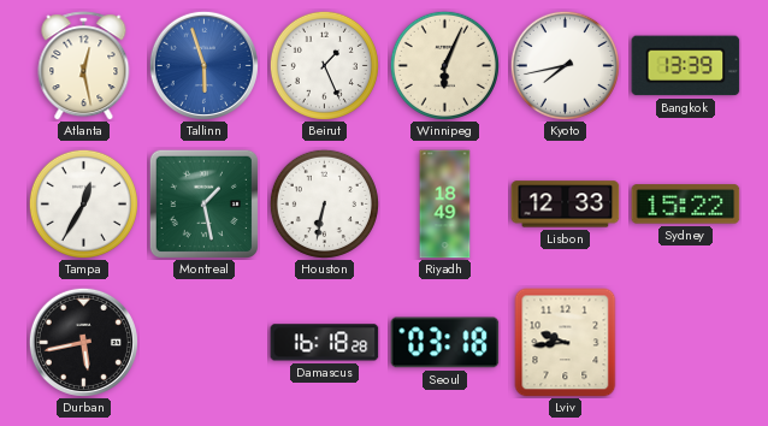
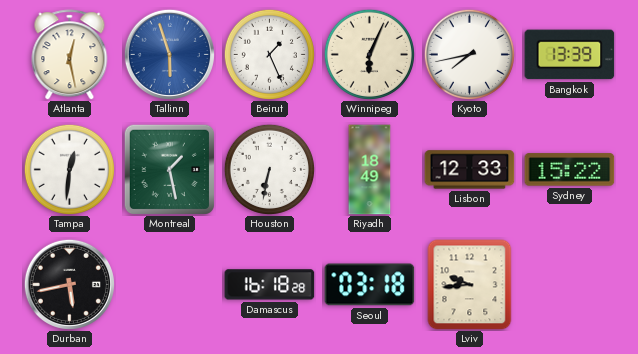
Tampa: 12:35 -> 12:31
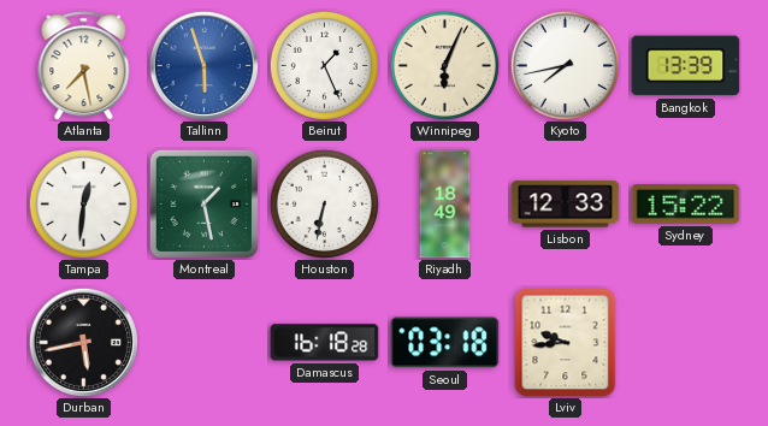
Atlanta: 12:28 -> 7:28
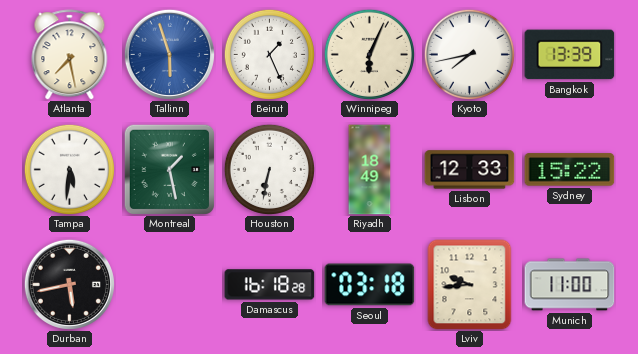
Tampa: 12:31 -> 5:31
Munich: none -> 11:00
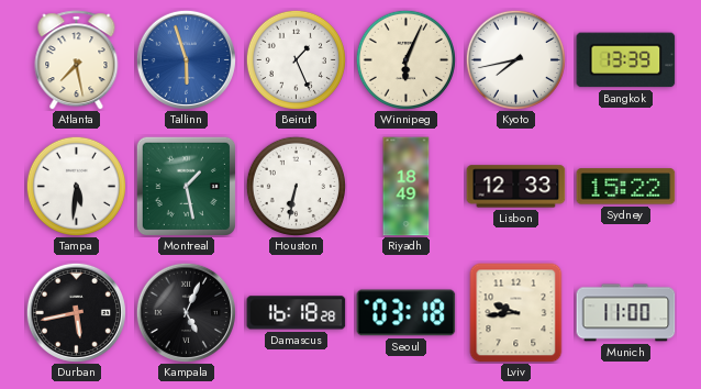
Kampala: none -> 5:04
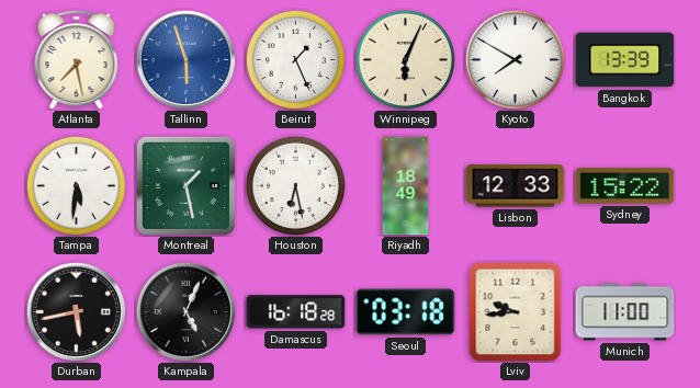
Kyoto: 7:43 -> 7:50
Houston: 6:32 -> 6:28
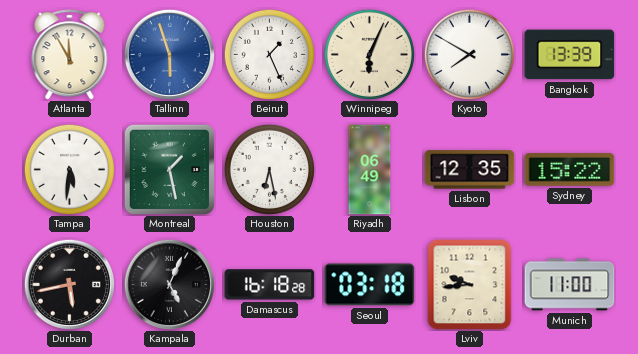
Atlanta: 7:28 -> 11:55
Riyadh: 18:49 -> 06:49
Lisbon: 12:33 -> 12:35
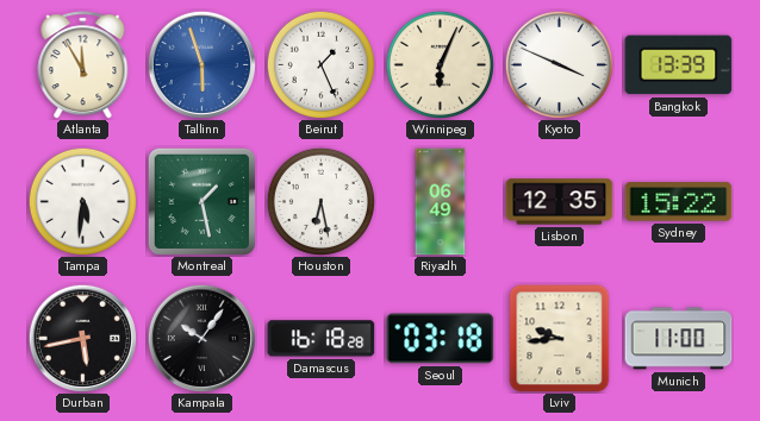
Kyoto: 7:50 -> 3:49
Kampala: 5:04 -> 10:06
